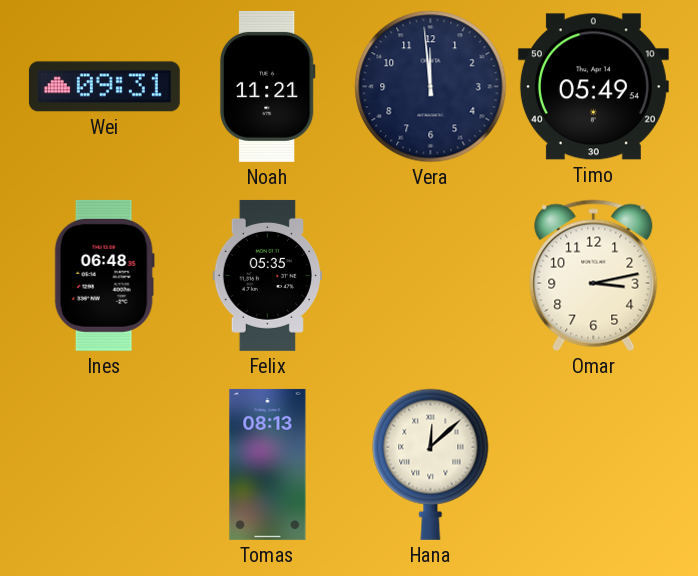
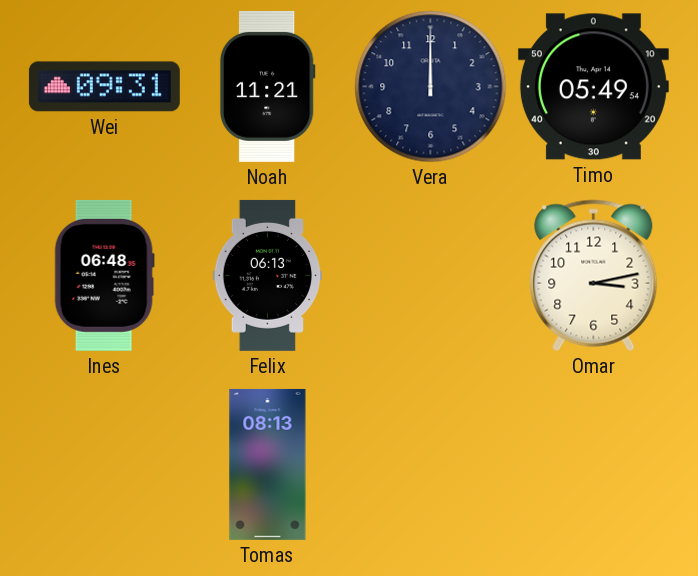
Vera: 11:59 -> 12:00
Felix: 05:35 -> 06:13
Hana: 12:08 -> none
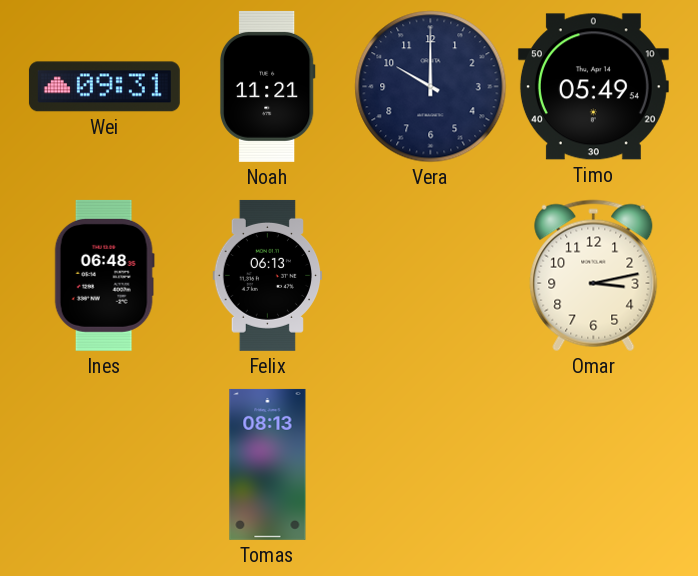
Vera: 12:00 -> 10:00
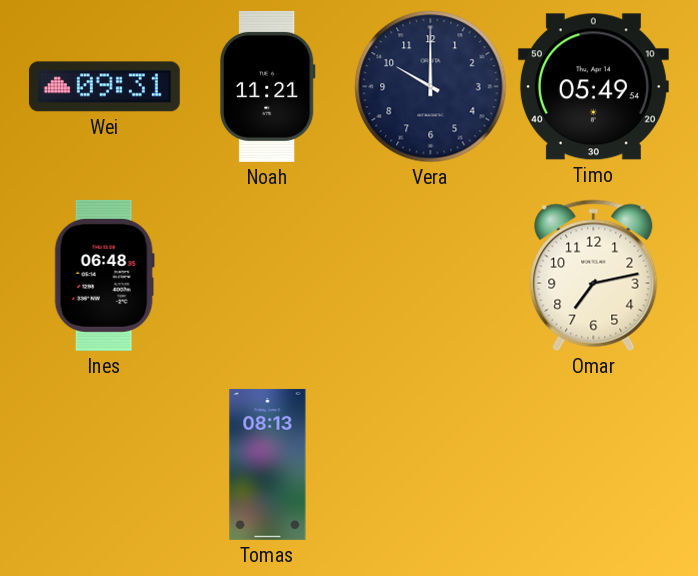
Felix: 06:13 -> none
Omar: 3:13 -> 7:13
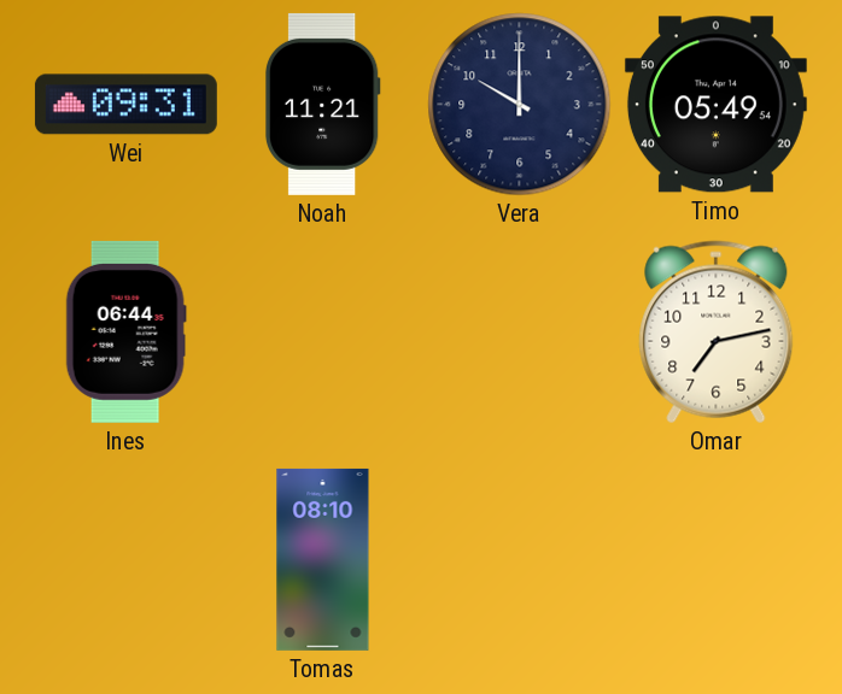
Ines: 06:48 -> 06:44
Tomas: 08:13 -> 08:10
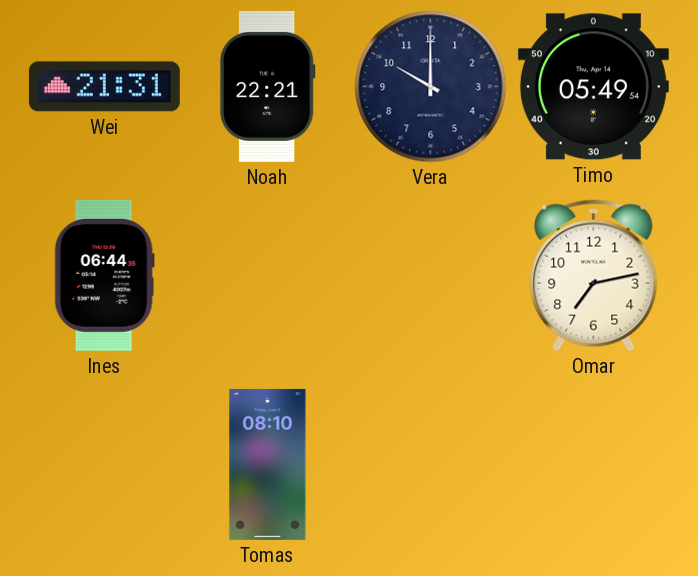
Wei: 09:31 -> 21:31
Noah: 11:21 -> 22:21
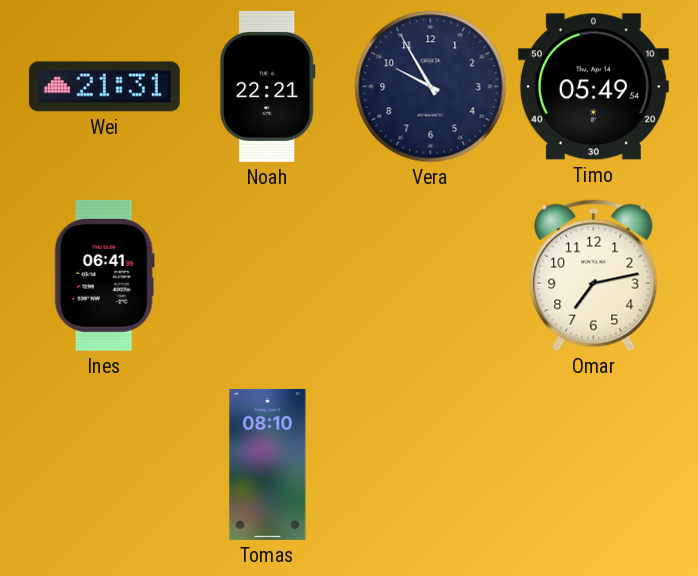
Vera: 10:00 -> 9:55
Ines: 06:44 -> 06:41
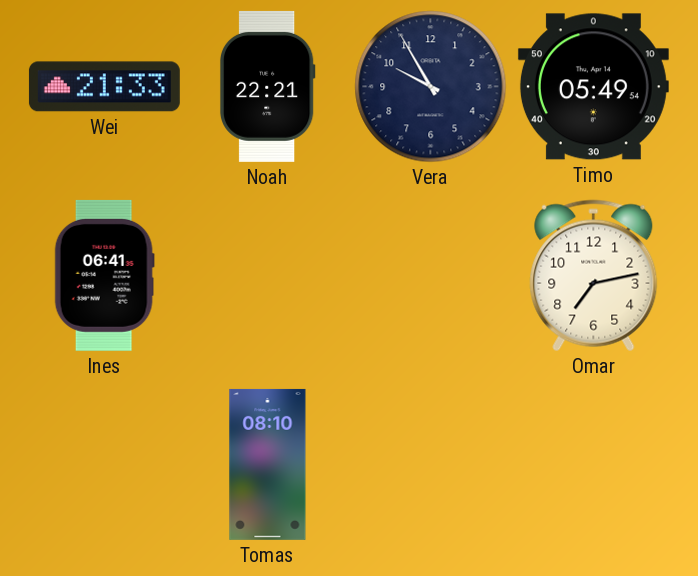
Wei: 21:31 -> 21:33
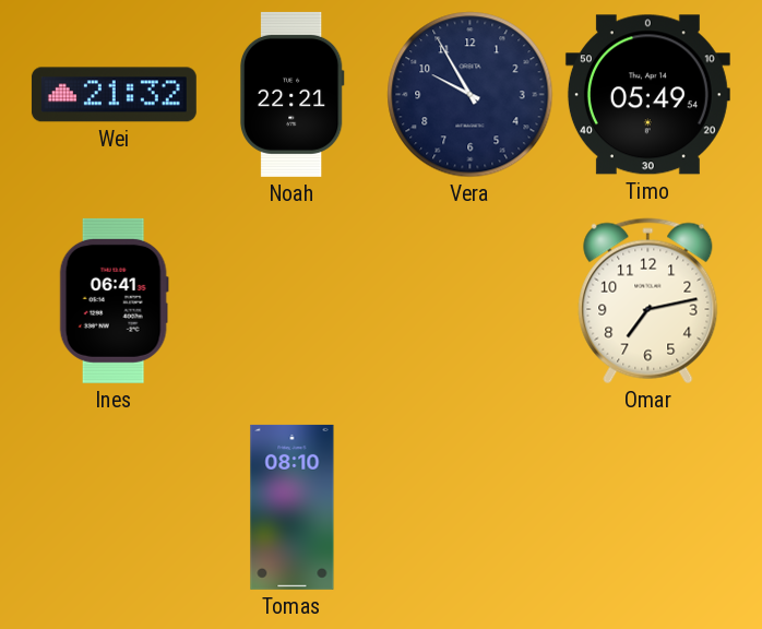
Wei: 21:33 -> 21:32
